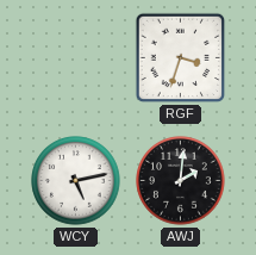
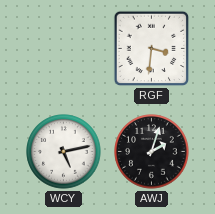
RGF: 3:33 -> 3:31
AWJ: 2:01 -> 2:03
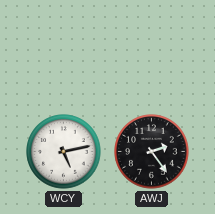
RGF: 3:31 -> none
AWJ: 2:03 -> 2:24
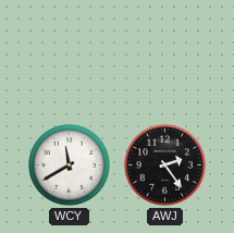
WCY: 5:13 -> 11:40
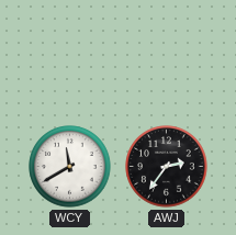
AWJ: 2:24 -> 2:36
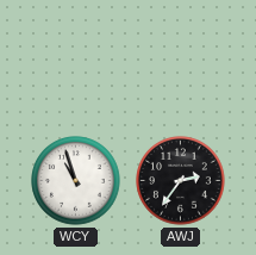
WCY: 11:40 -> 10:57
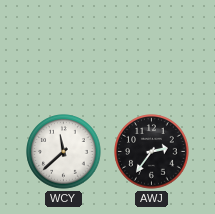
WCY: 10:57 -> 11:38
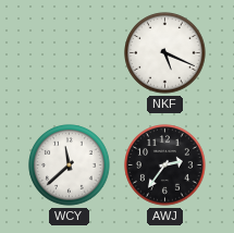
NKF: none -> 5:19
